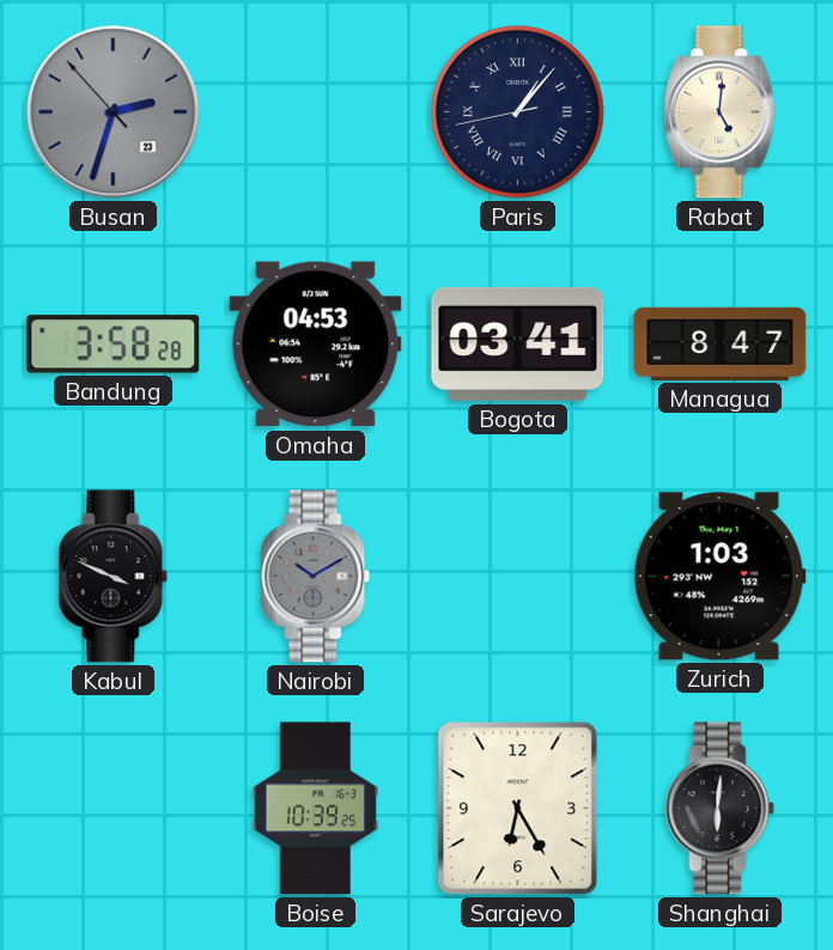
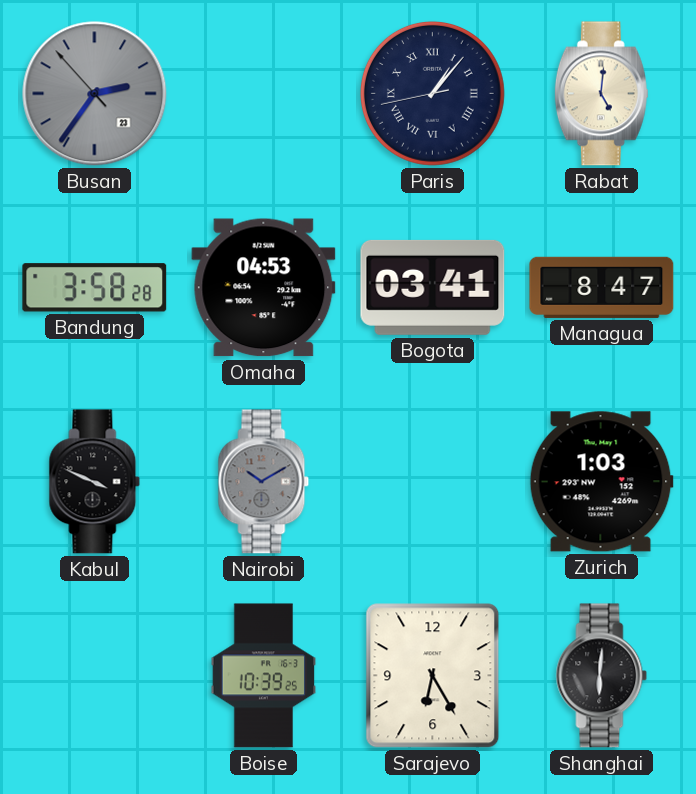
Busan: 2:32 -> 2:35
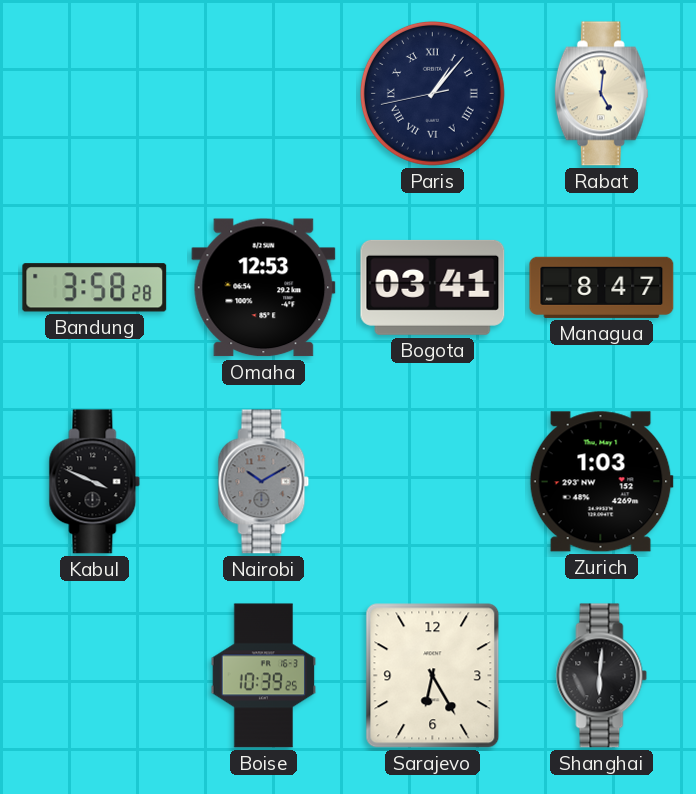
Busan: 2:35 -> none
Omaha: 04:53 -> 12:53
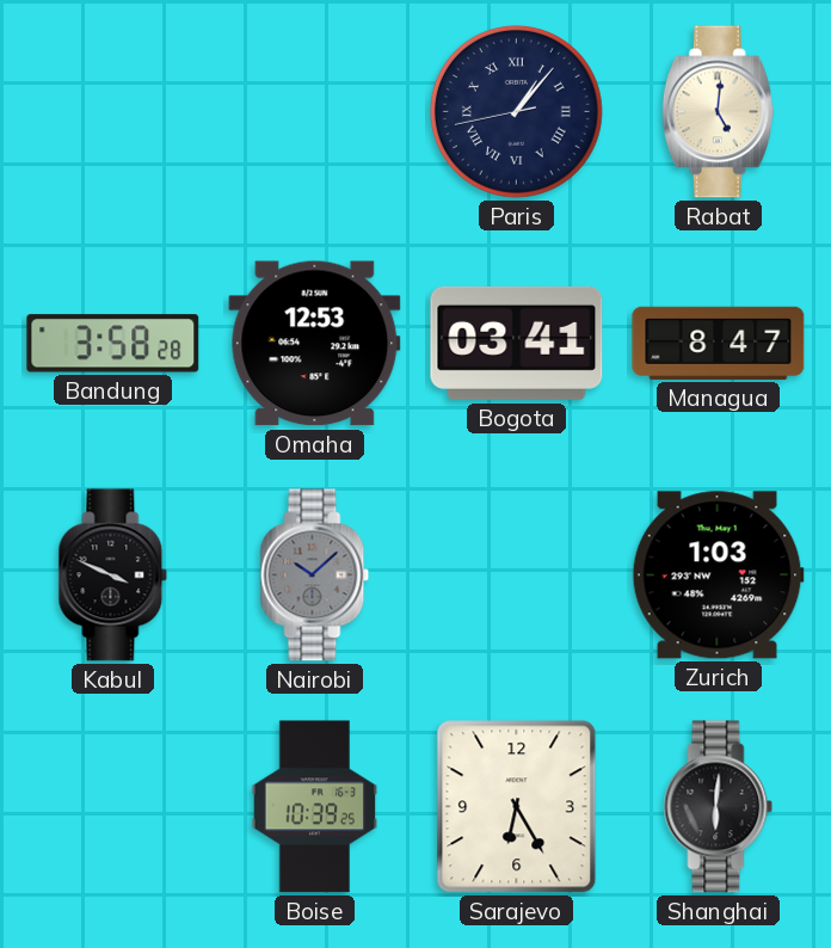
Nairobi: 10:10 -> 10:08
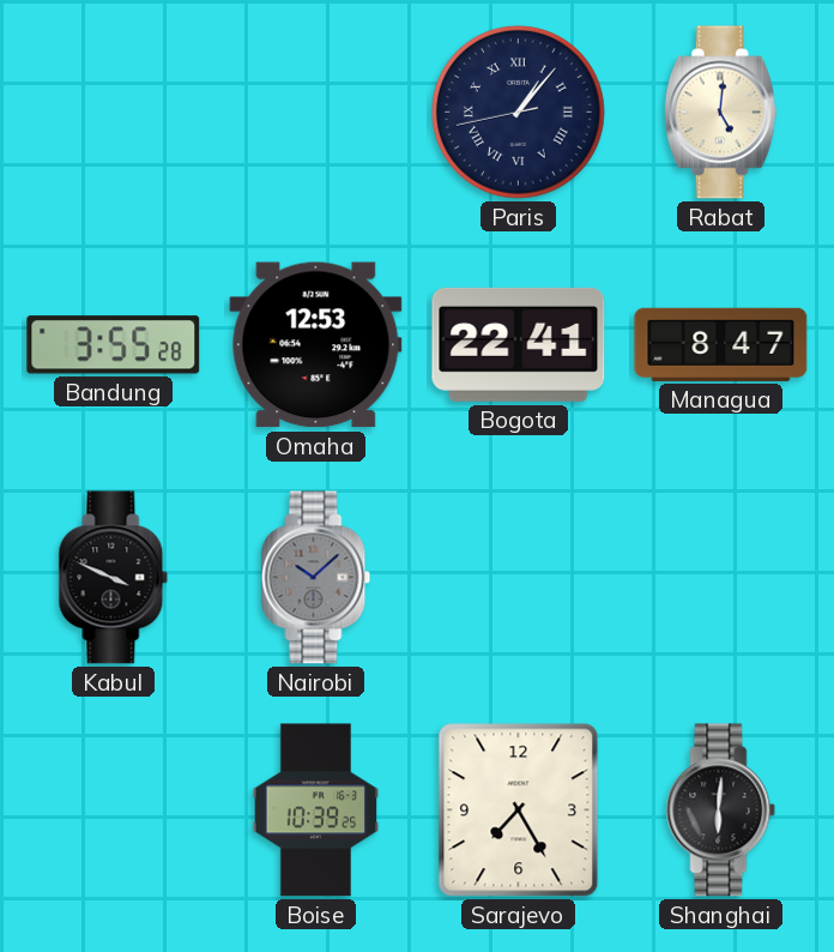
Bandung: 3:58 -> 3:55
Bogota: 03:41 -> 22:41
Zurich: 1:03 -> none
Sarajevo: 6:25 -> 7:25
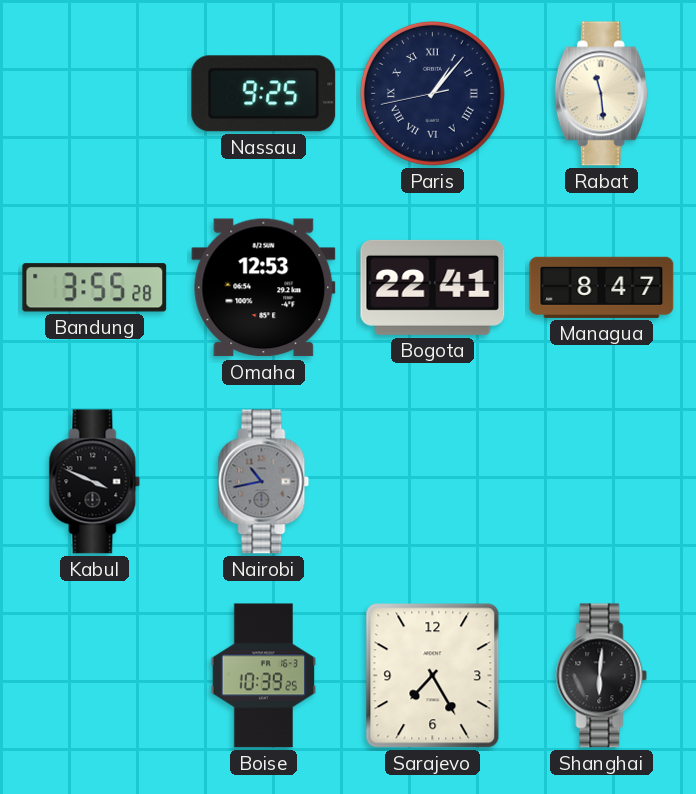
Nassau: none -> 9:25
Rabat: 5:01 -> 11:29
Nairobi: 10:08 -> 10:43
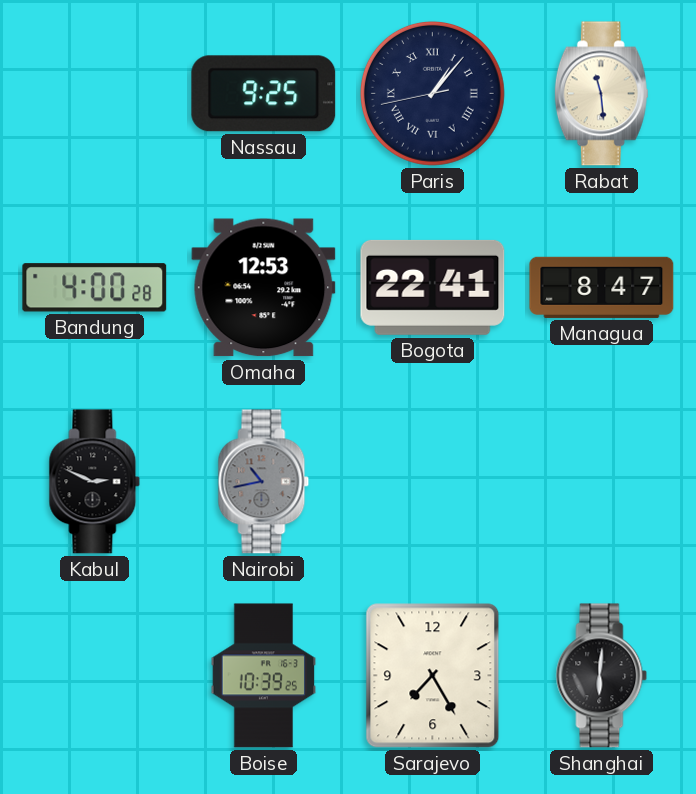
Bandung: 3:55 -> 4:00
Kabul: 3:49 -> 2:49
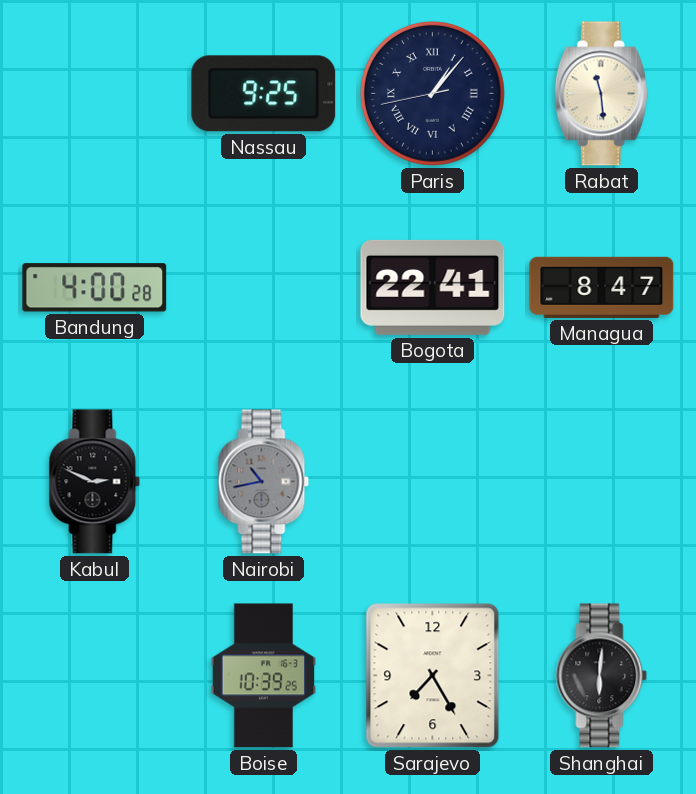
Omaha: 12:53 -> none
